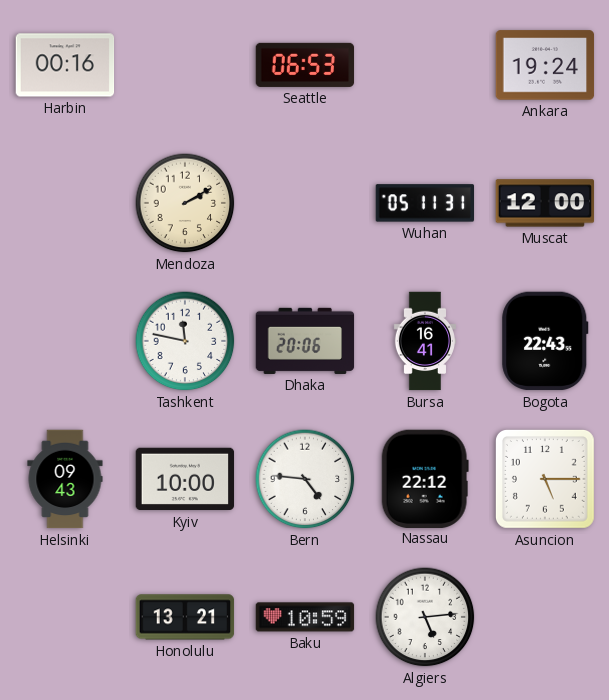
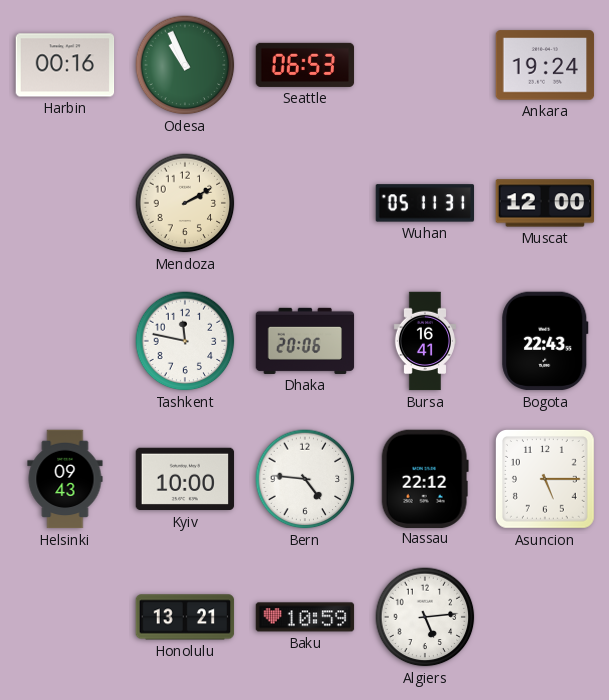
Odesa: none -> 10:56
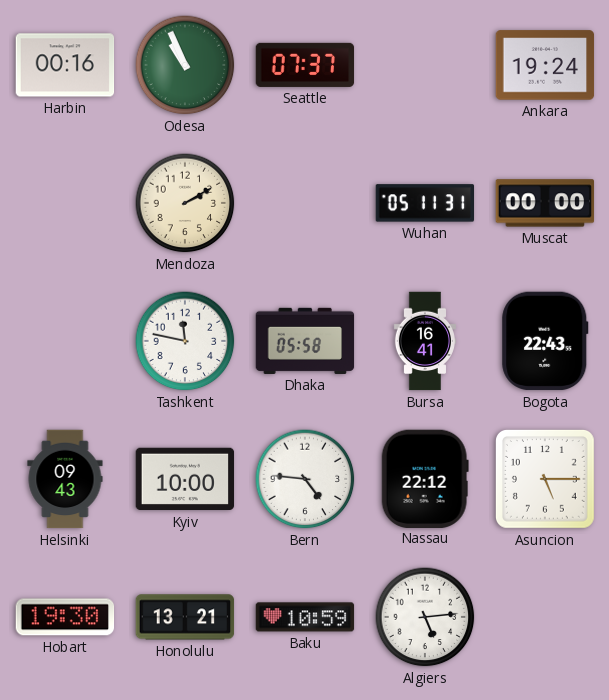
Seattle: 06:53 -> 07:37
Muscat: 12:00 -> 00:00
Dhaka: 20:06 -> 05:58
Hobart: none -> 19:30
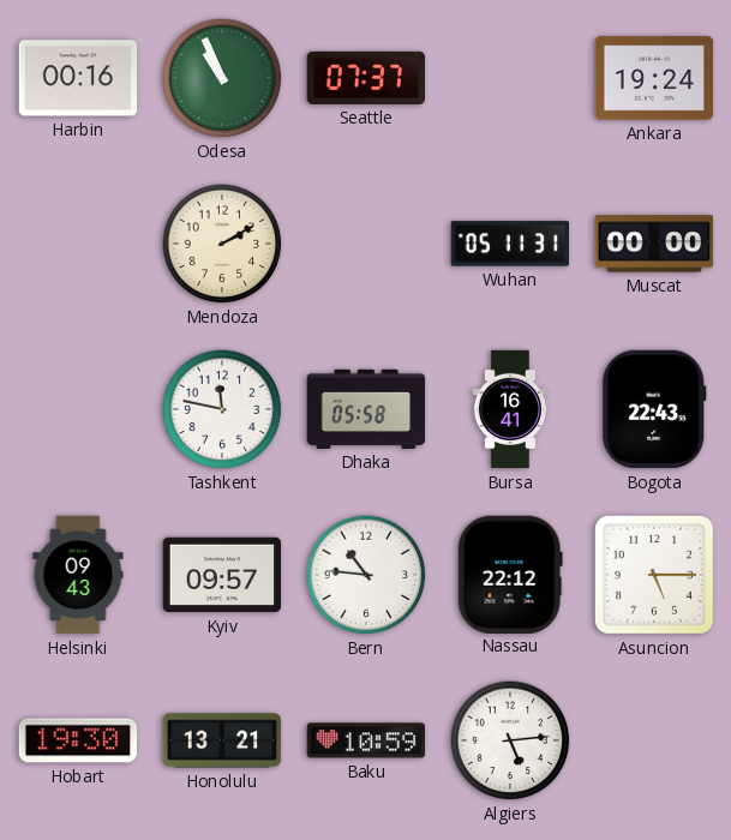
Kyiv: 10:00 -> 09:57
Bern: 4:46 -> 10:46
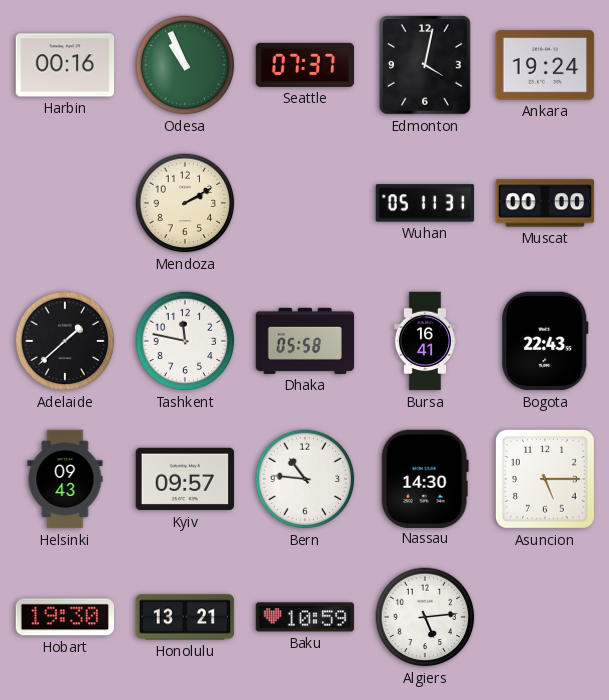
Edmonton: none -> 4:02
Adelaide: none -> 1:38
Nassau: 22:12 -> 14:30
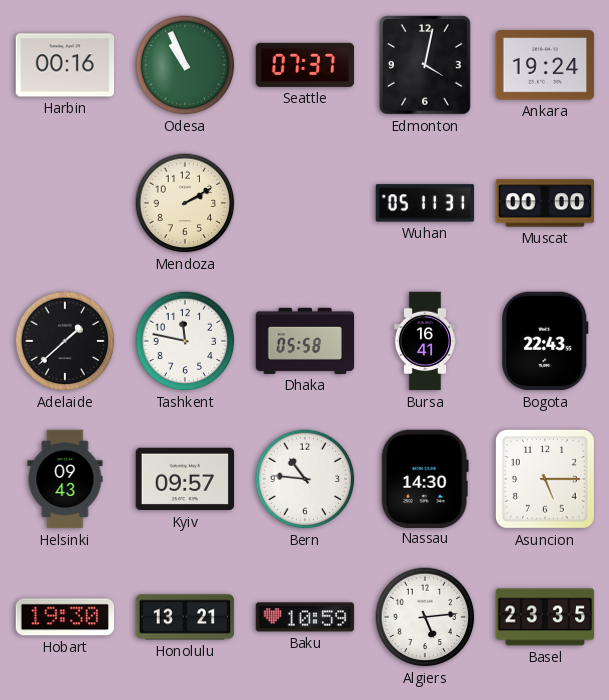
Basel: none -> 23:35
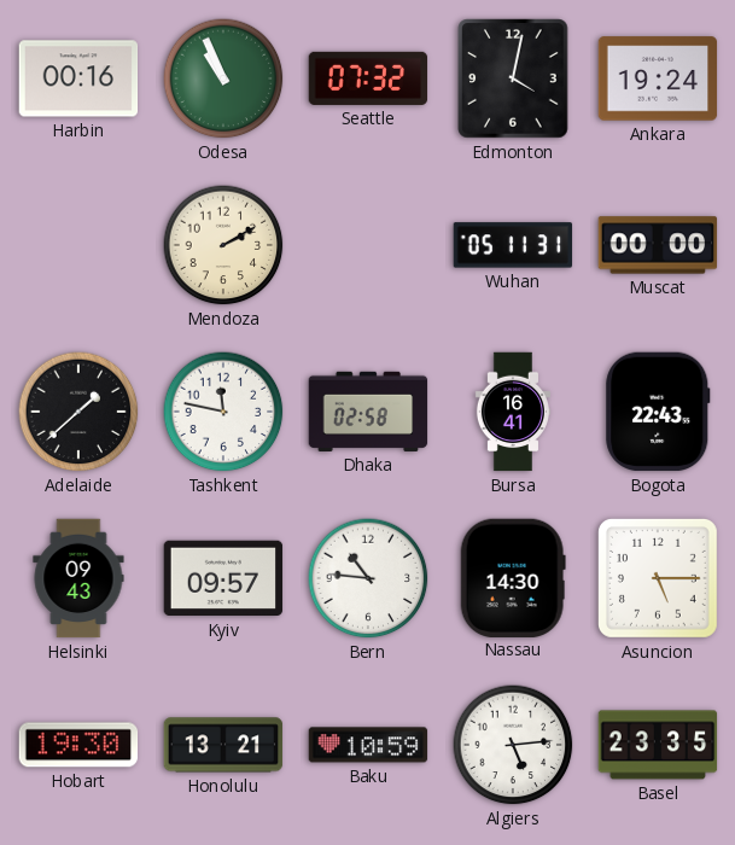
Seattle: 07:37 -> 07:32
Dhaka: 05:58 -> 02:58
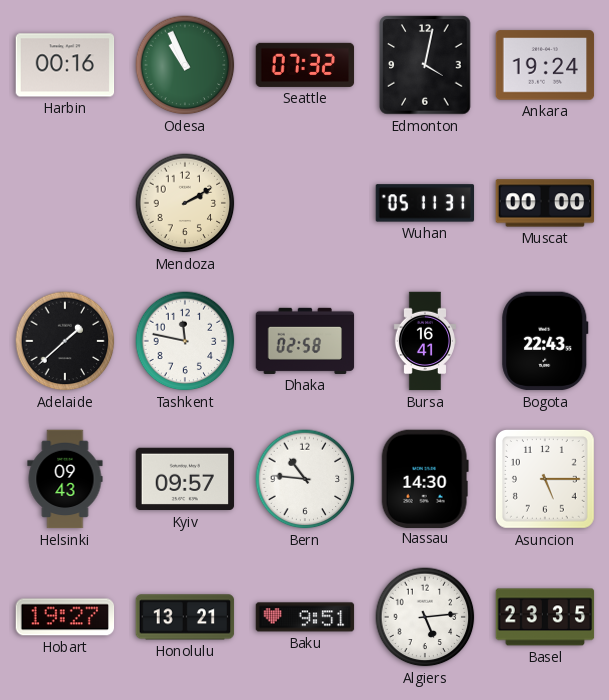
Hobart: 19:30 -> 19:27
Baku: 10:59 -> 9:51
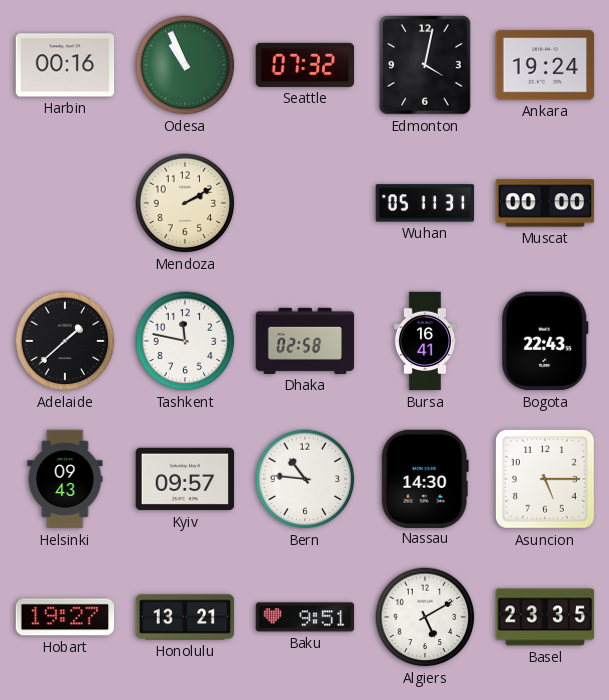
Algiers: 5:14 -> 5:10
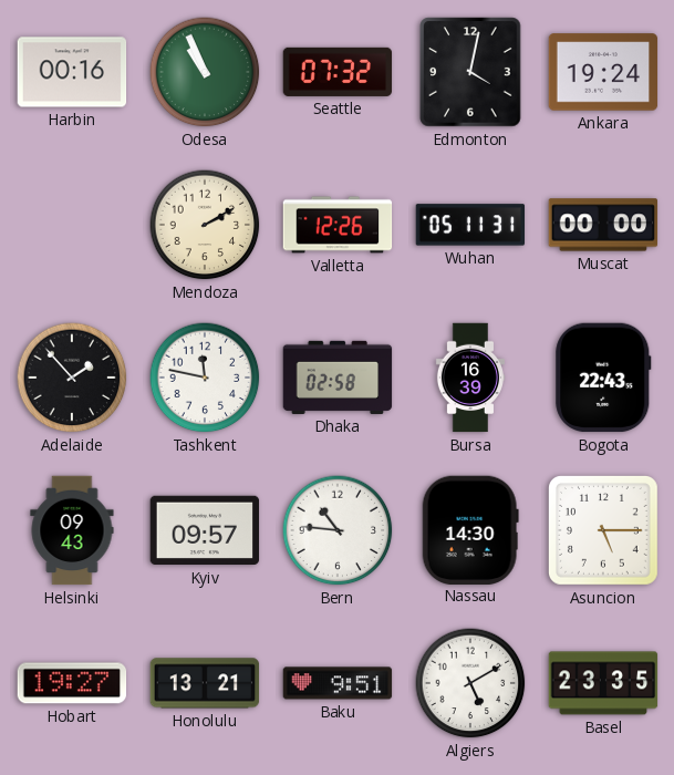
Valletta: none -> 12:26
Adelaide: 1:38 -> 1:53
Bursa: 16:41 -> 16:39
